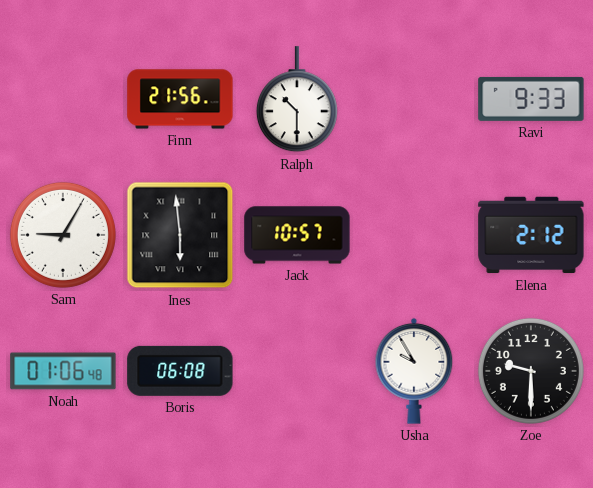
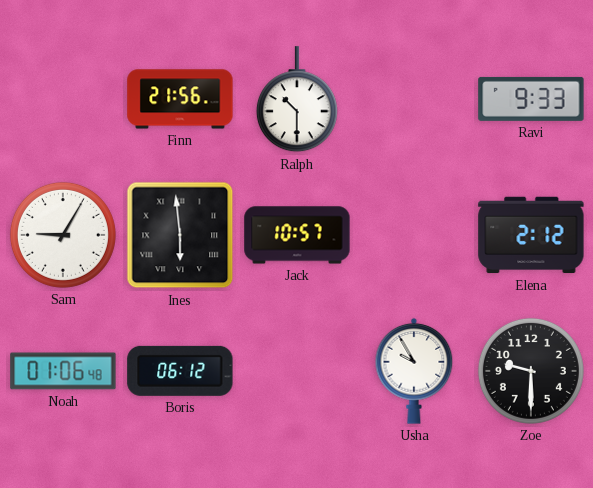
Boris: 06:08 -> 06:12
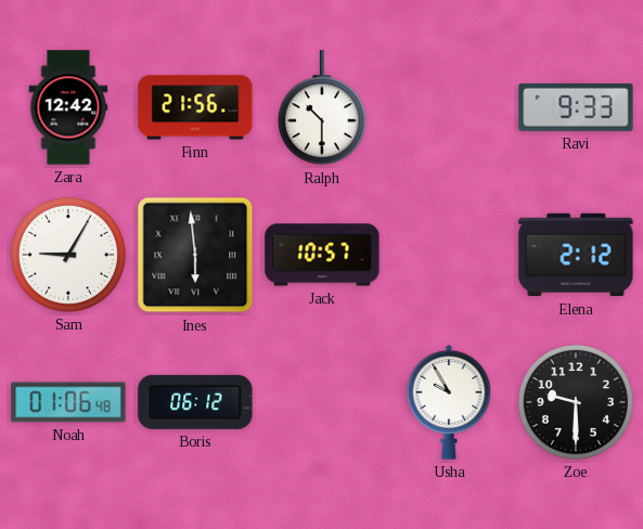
Zara: none -> 12:42
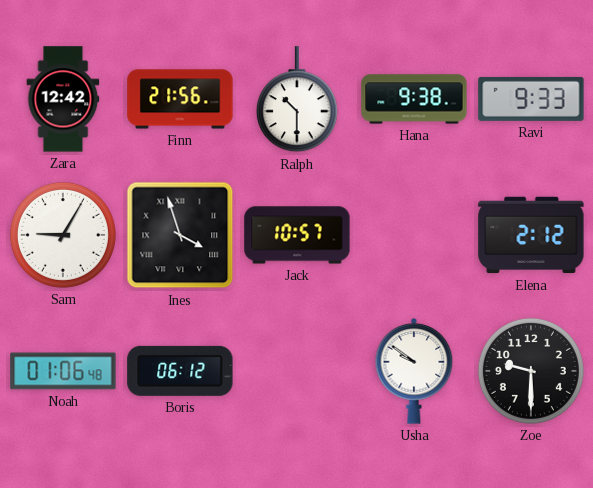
Hana: none -> 9:38
Ines: 5:59 -> 3:57
Usha: 9:55 -> 9:51
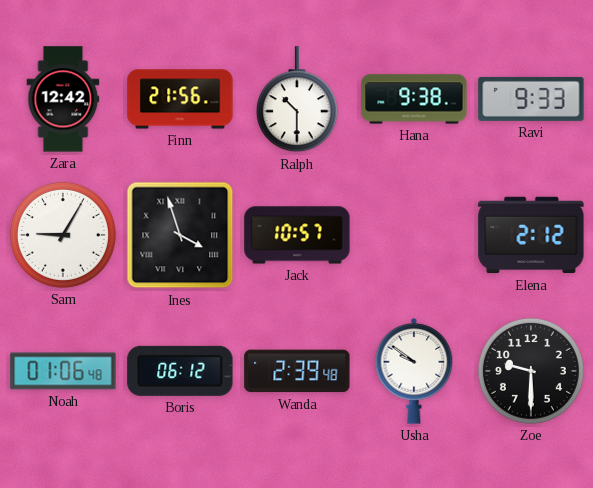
Wanda: none -> 2:39
